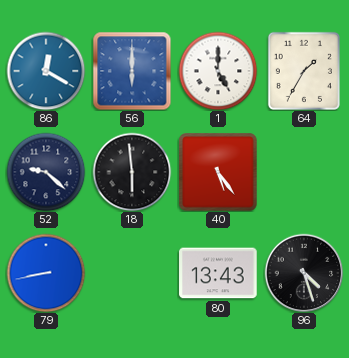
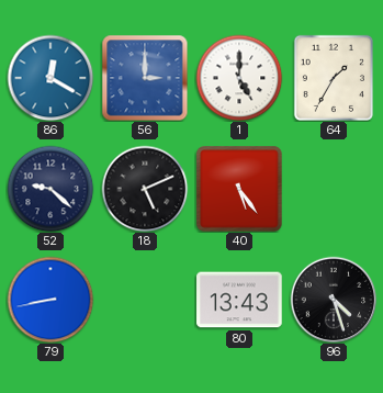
56: 6:00 -> 3:00
18: 5:59 -> 5:11
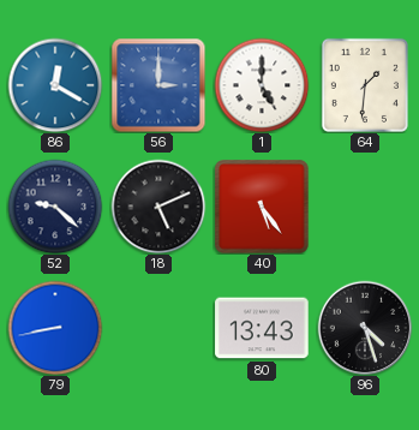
64: 1:35 -> 1:31
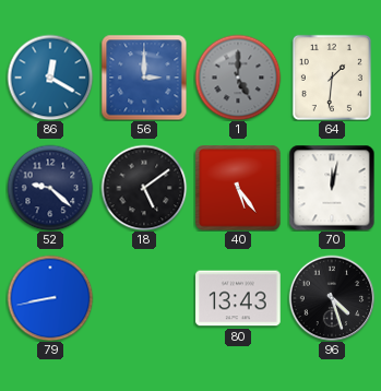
1 dial: white -> grey
18: 5:11 -> 5:09
70: none -> 12:02
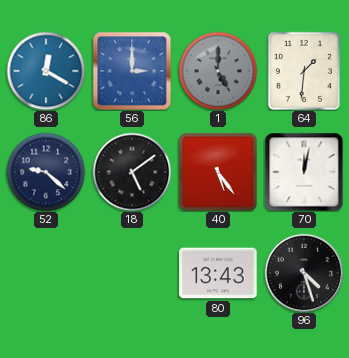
79: 8:43 -> none
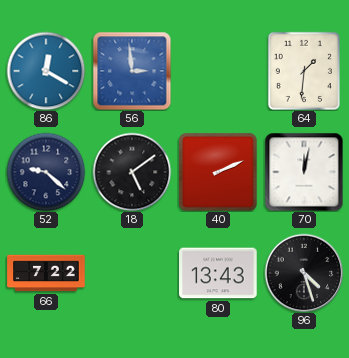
56: 3:00 -> 2:59
1: 5:00 -> none
40: 5:24 -> 2:11
66: none -> 7:22
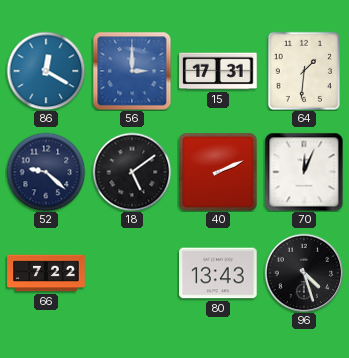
56: 2:59 -> 3:00
15: none -> 17:31
70: 12:02 -> 12:04
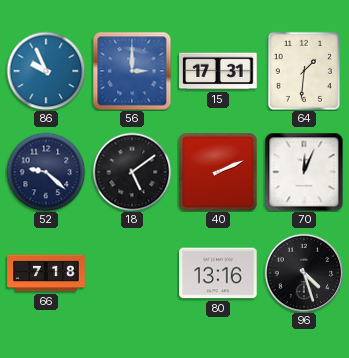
86: 12:20 -> 9:56
66: 7:22 -> 7:18
80: 13:43 -> 13:16
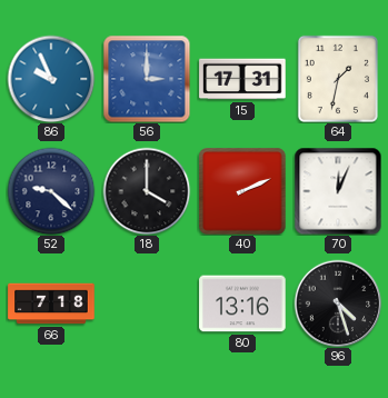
64: 1:31 -> 1:32
18: 5:09 -> 4:00
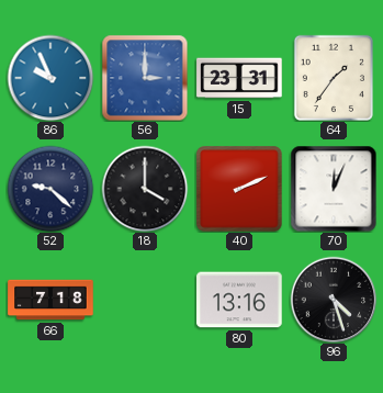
15: 17:31 -> 23:31
64: 1:32 -> 1:36
